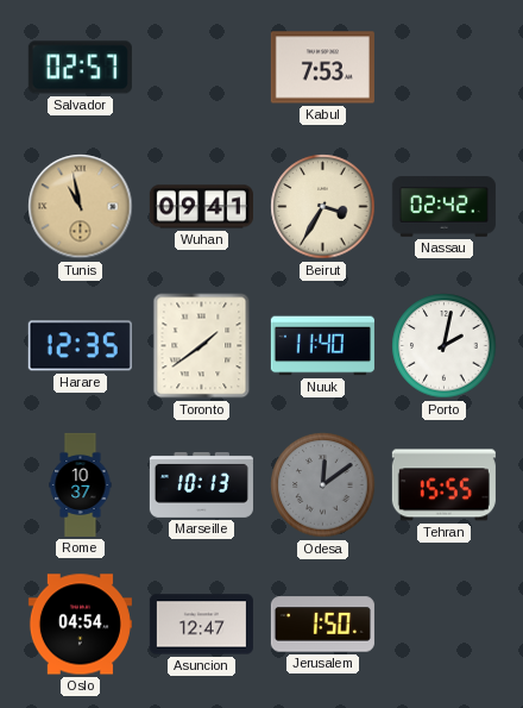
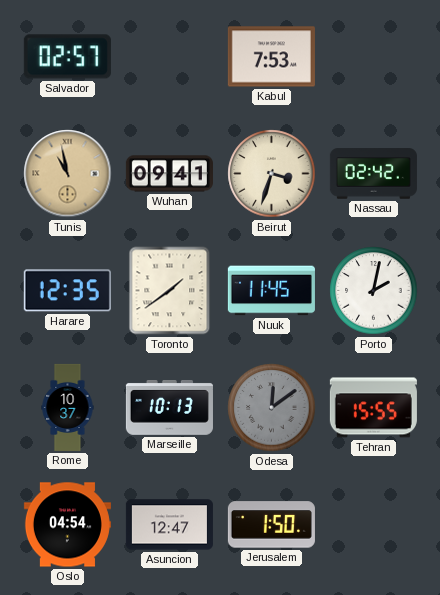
Beirut: 3:35 -> 3:33
Nuuk: 11:40 -> 11:45
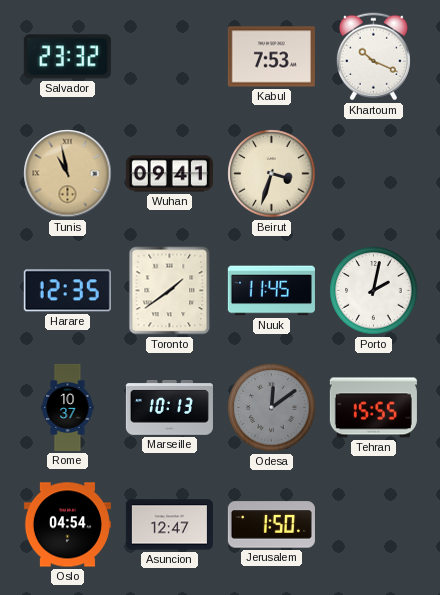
Salvador: 02:57 -> 23:32
Khartoum: none -> 10:19
Nassau: 02:42 -> none
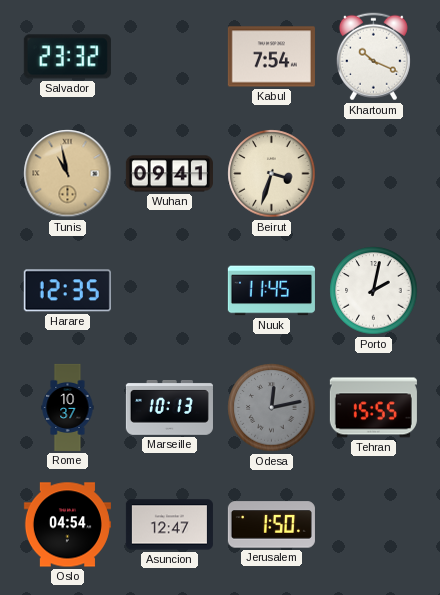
Kabul: 7:53 -> 7:54
Toronto: 1:39 -> none
Odesa: 12:09 -> 12:13
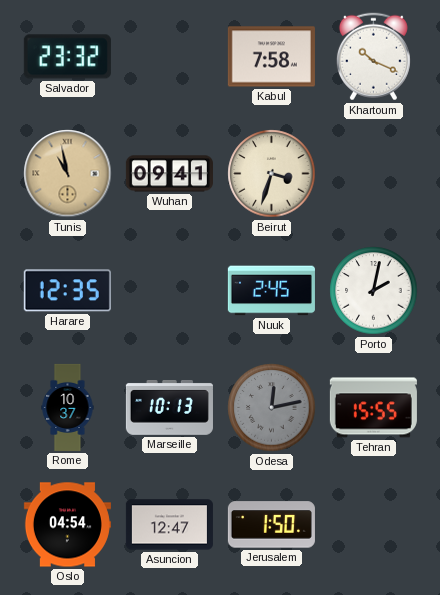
Kabul: 7:54 -> 7:58
Nuuk: 11:45 -> 2:45
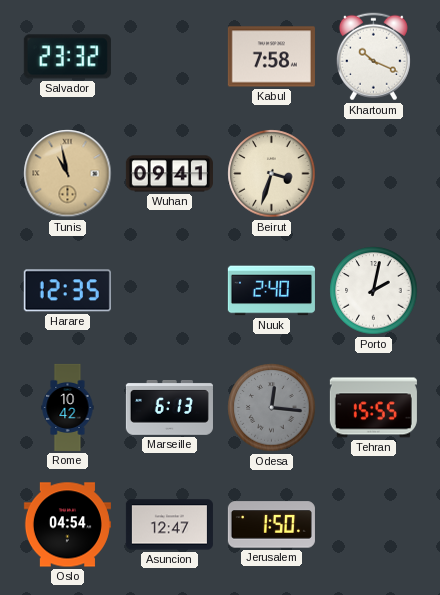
Nuuk: 2:45 -> 2:40
Rome: 10:37 -> 10:42
Marseille: 10:13 -> 6:13
Odesa: 12:13 -> 12:16
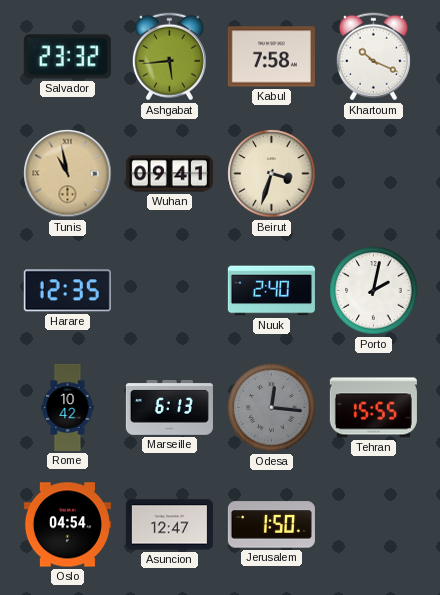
Ashgabat: none -> 5:44
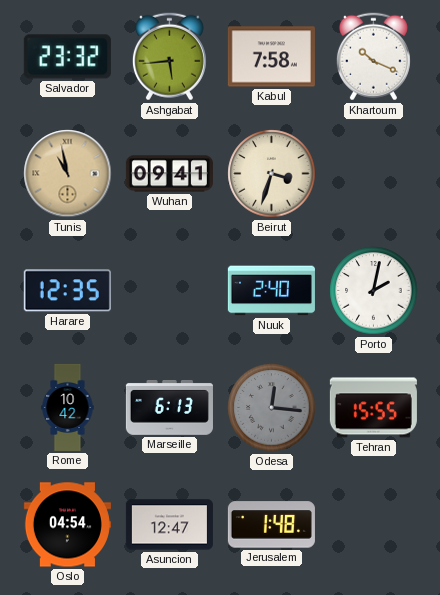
Jerusalem: 1:50 -> 1:48
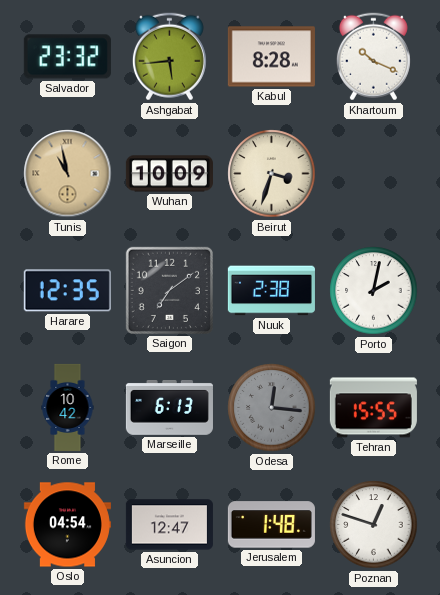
Kabul: 7:58 -> 8:28
Wuhan: 09:41 -> 10:09
Saigon: none -> 7:09
Nuuk: 2:40 -> 2:38
Poznan: none -> 12:48
